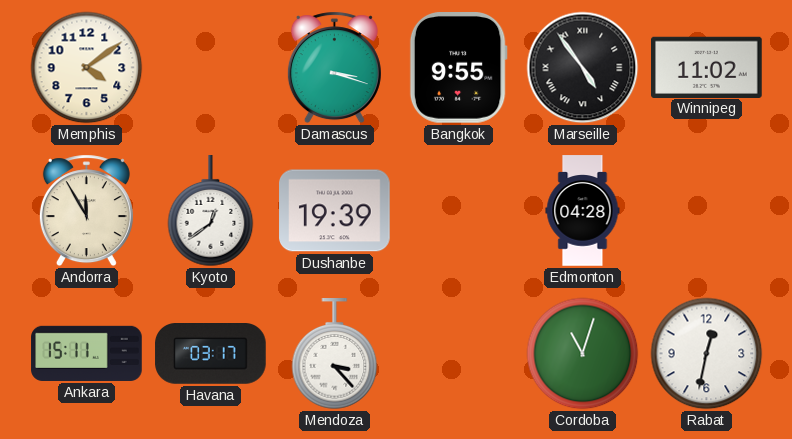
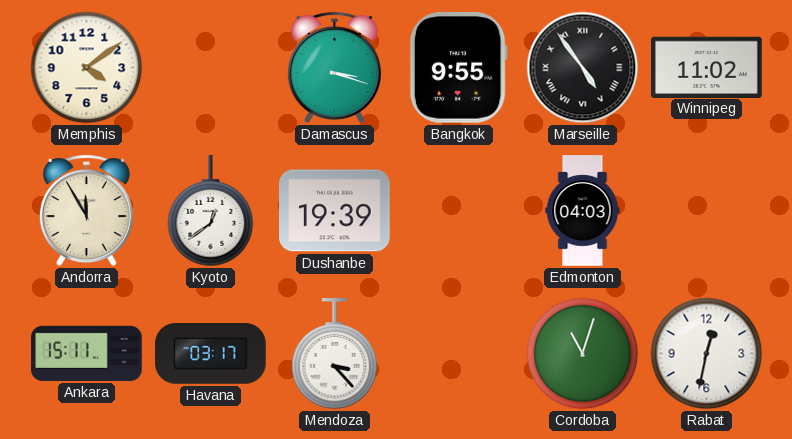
Edmonton: 04:28 -> 04:03
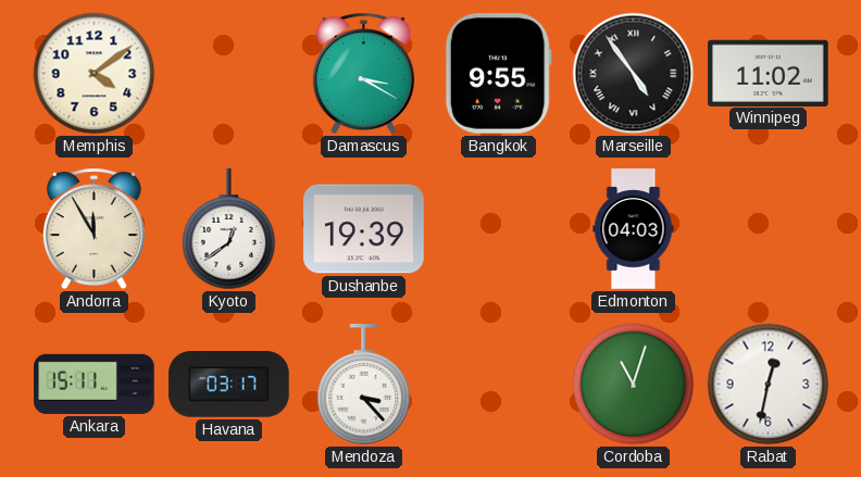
Damascus: 3:18 -> 3:20
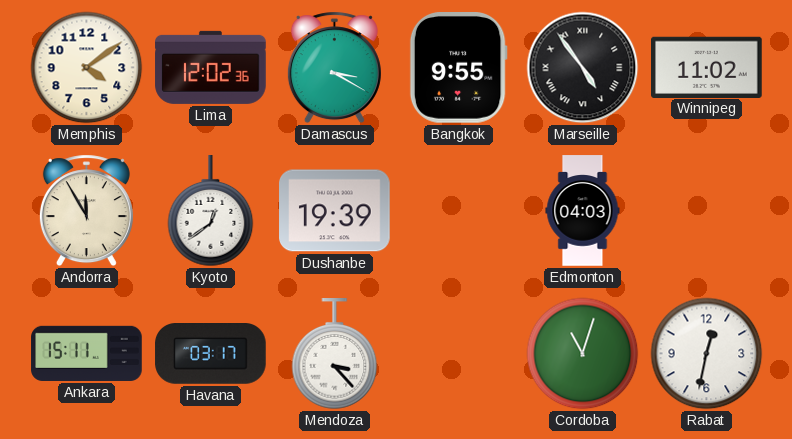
Lima: none -> 12:02
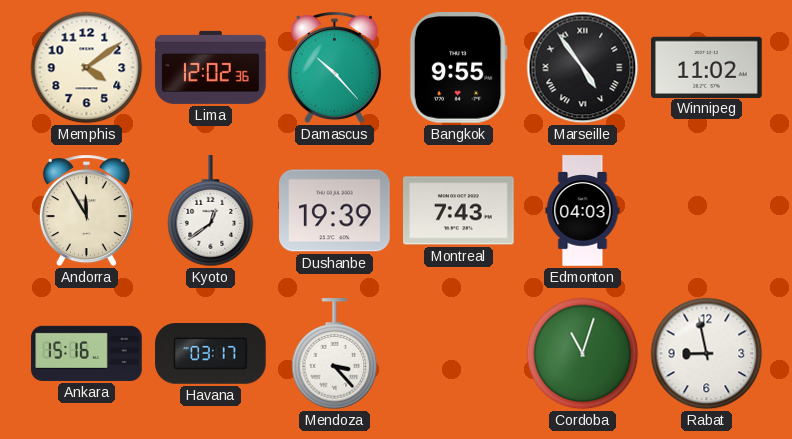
Damascus: 3:20 -> 10:23
Montreal: none -> 7:43
Ankara: 15:11 -> 15:16
Rabat: 12:32 -> 8:58
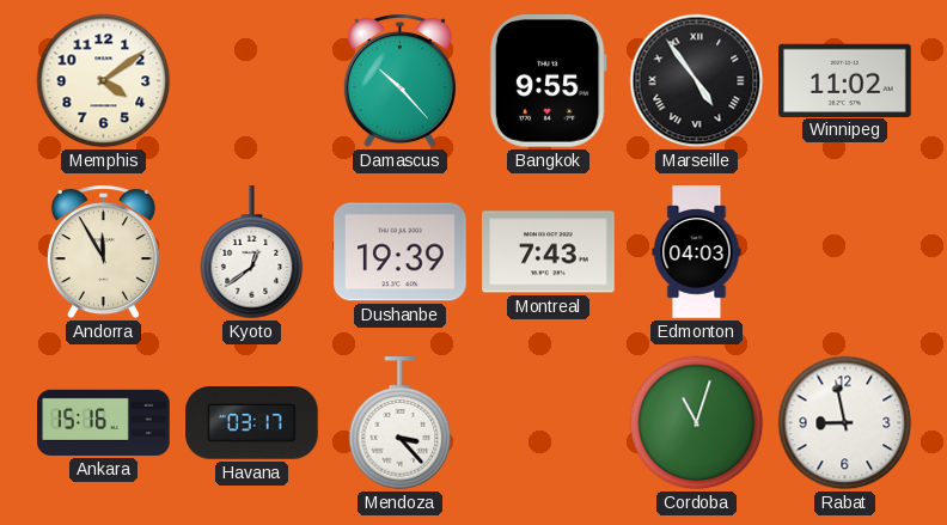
Lima: 12:02 -> none
